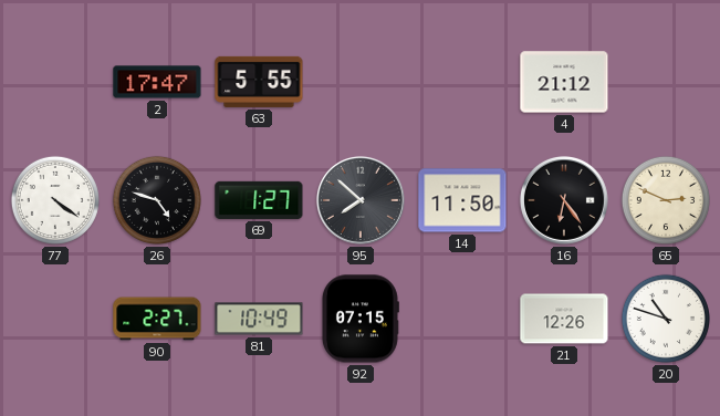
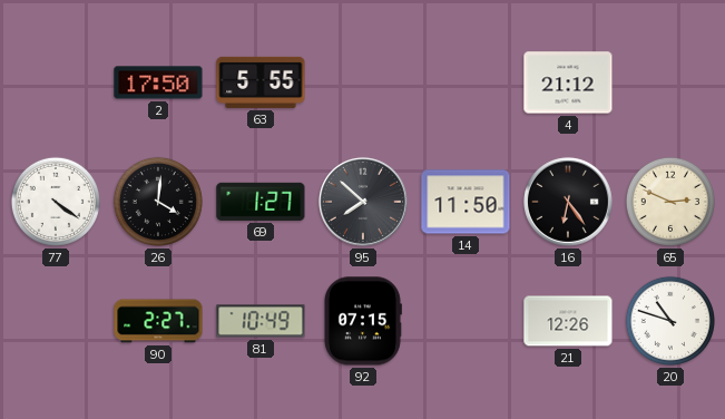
2: 17:47 -> 17:50
26: 4:48 -> 4:01
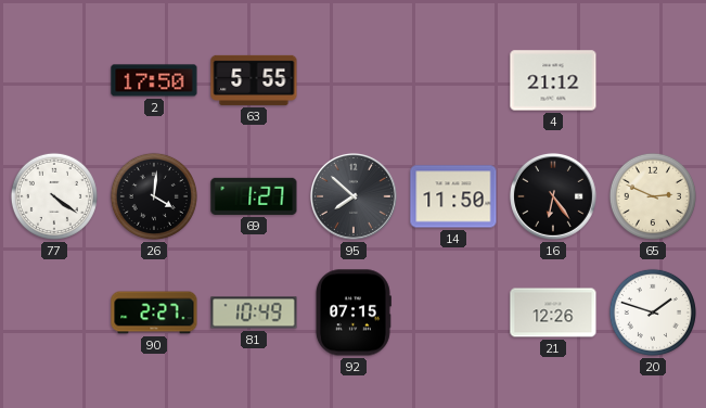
20: 10:48 -> 1:48
